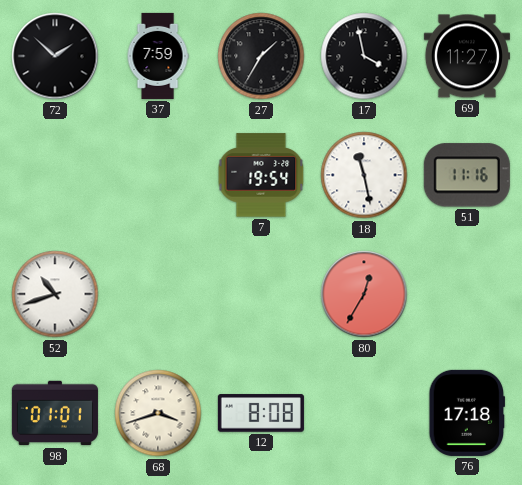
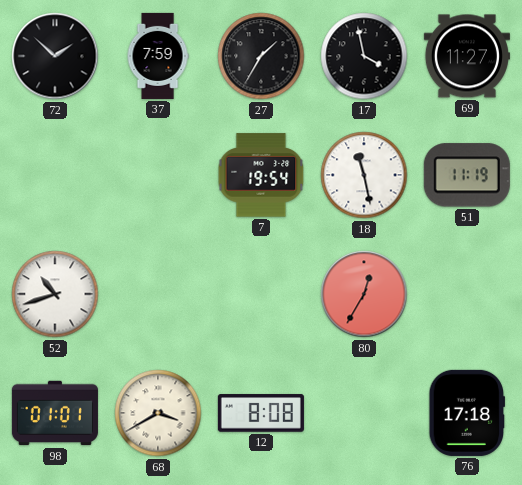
51: 11:16 -> 11:19
68: 3:42 -> 3:40
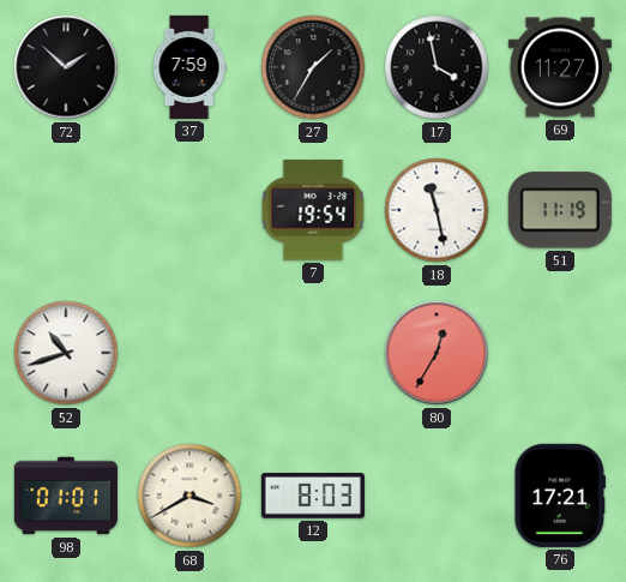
12: 8:08 -> 8:03
76: 17:18 -> 17:21
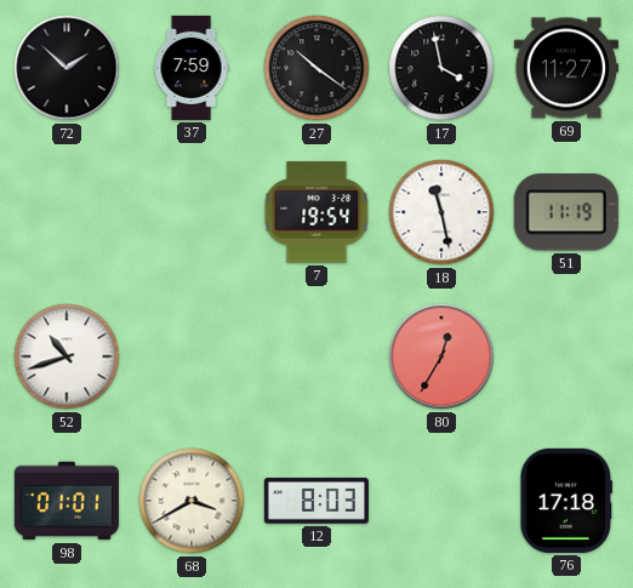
27: 1:35 -> 10:21
76: 17:21 -> 17:18
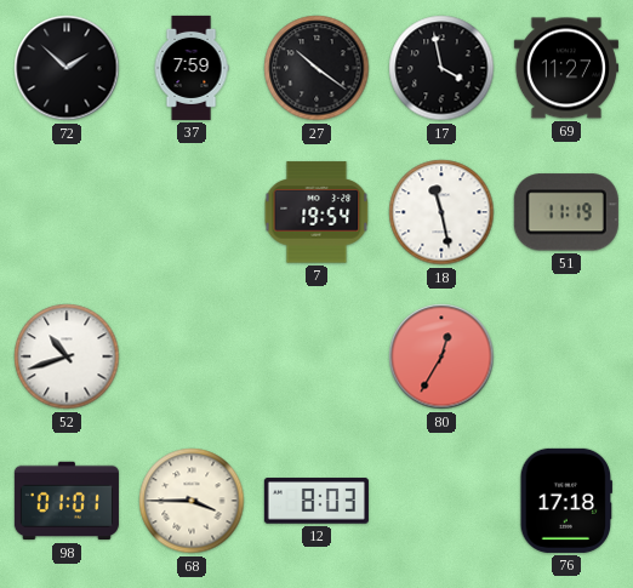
68: 3:40 -> 3:45
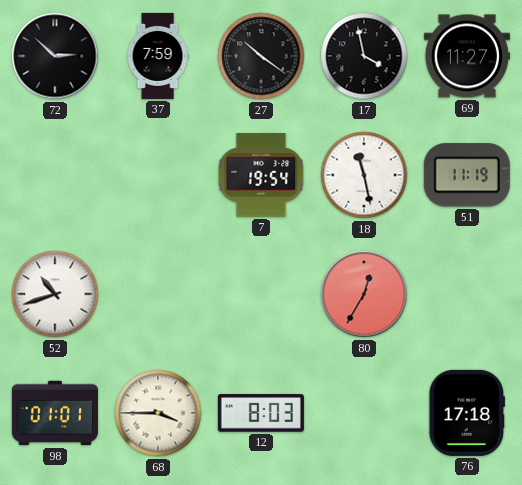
72: 1:52 -> 2:52
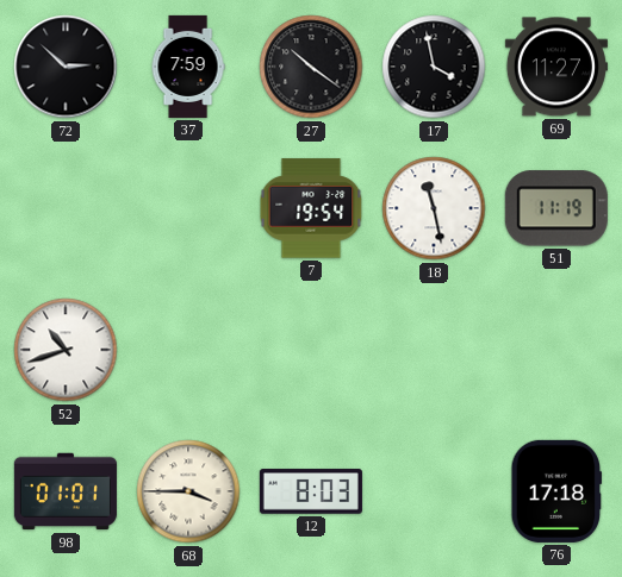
80: 12:35 -> none
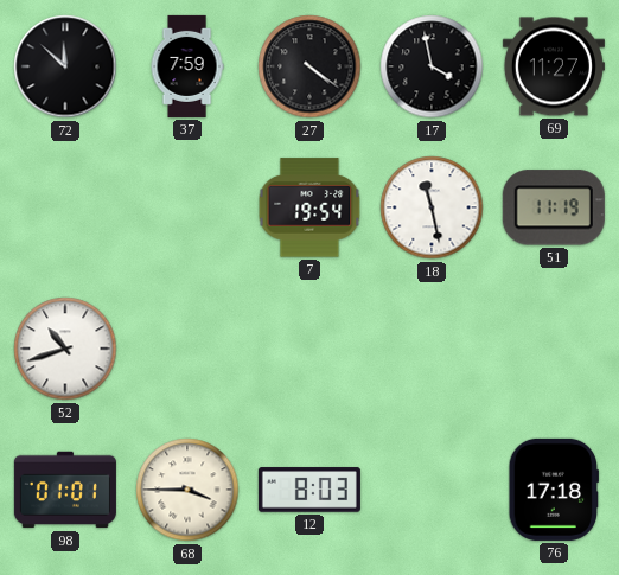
72: 2:52 -> 11:52
27: 10:21 -> 4:21
